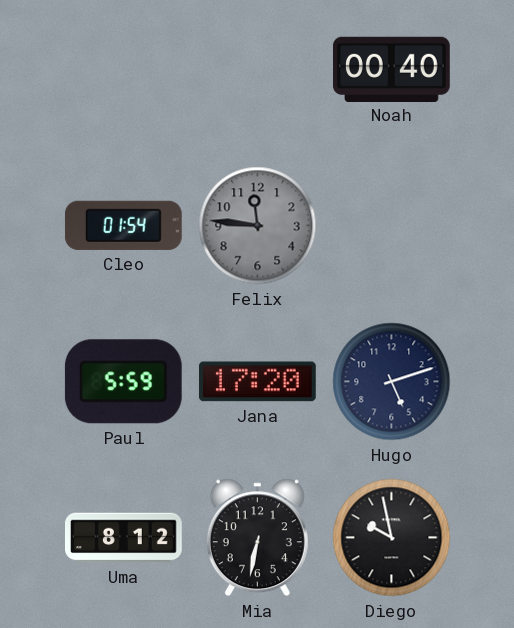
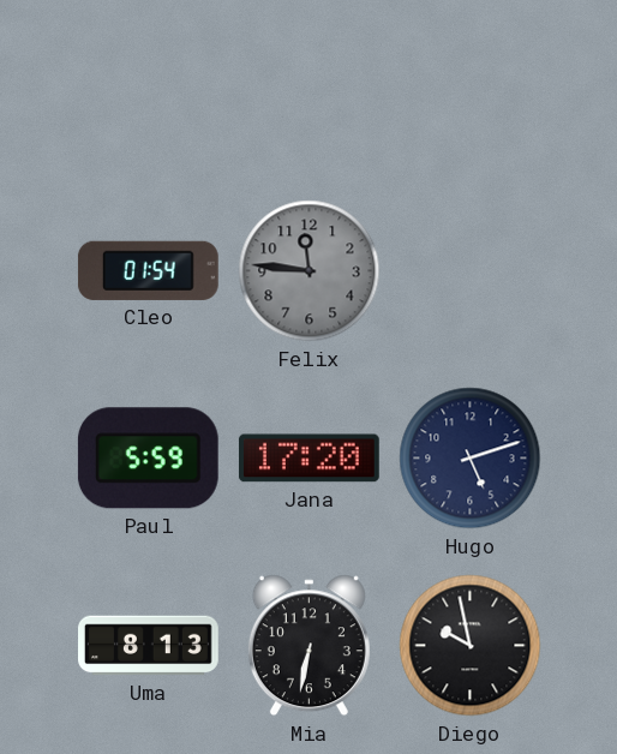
Noah: 00:40 -> none
Uma: 8:12 -> 8:13
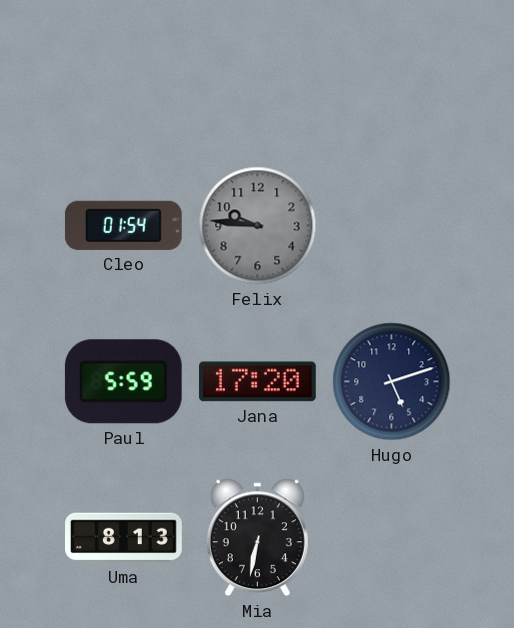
Felix: 11:46 -> 9:46
Diego: 9:58 -> none
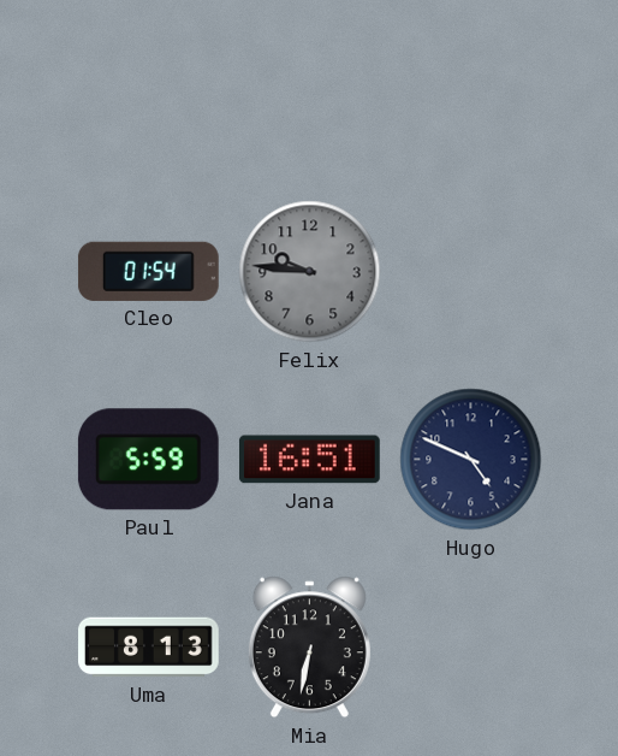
Jana: 17:20 -> 16:51
Hugo: 5:12 -> 4:49
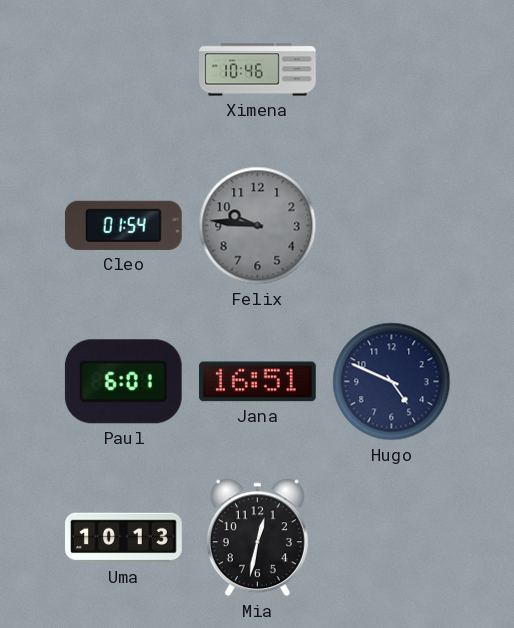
Ximena: none -> 10:46
Paul: 5:59 -> 6:01
Uma: 8:13 -> 10:13
Mia: 6:32 -> 12:32
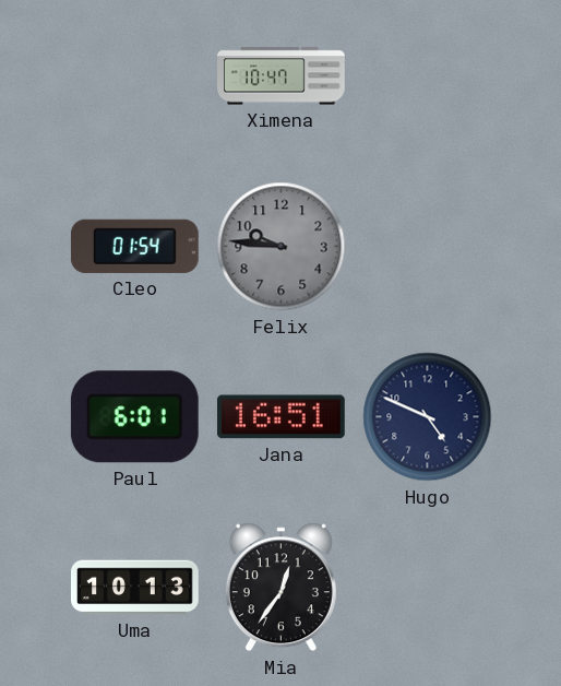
Ximena: 10:46 -> 10:47
Mia: 12:32 -> 12:36
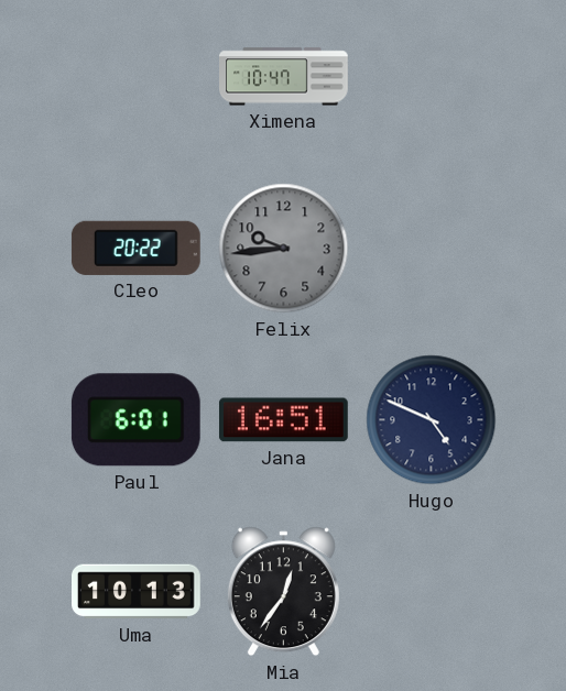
Cleo: 01:54 -> 20:22
Felix: 9:46 -> 9:44
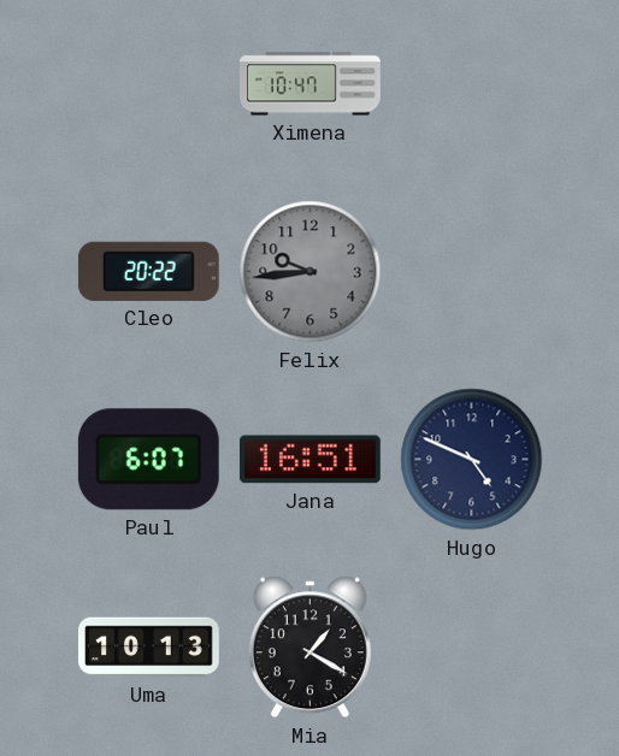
Paul: 6:01 -> 6:07
Mia: 12:36 -> 1:20
